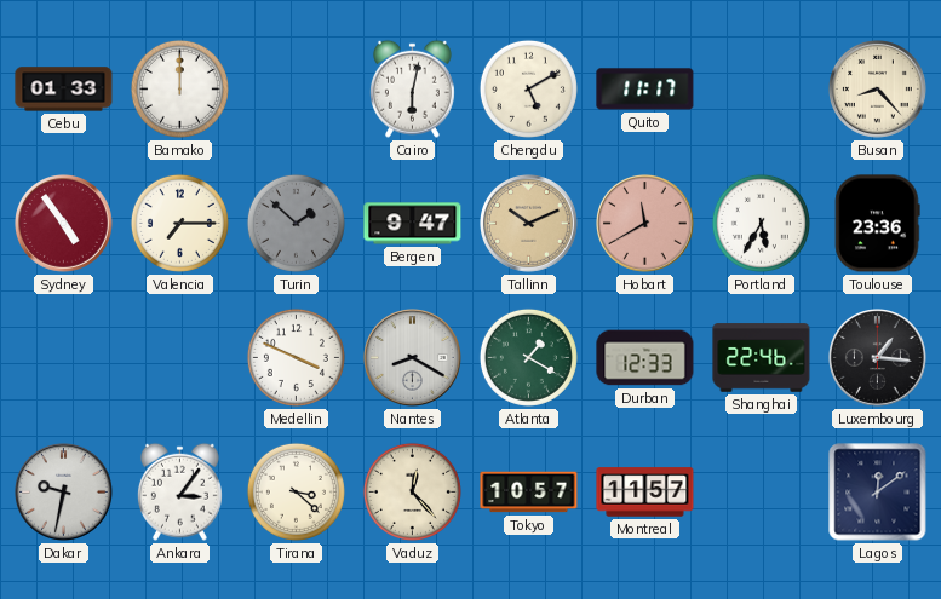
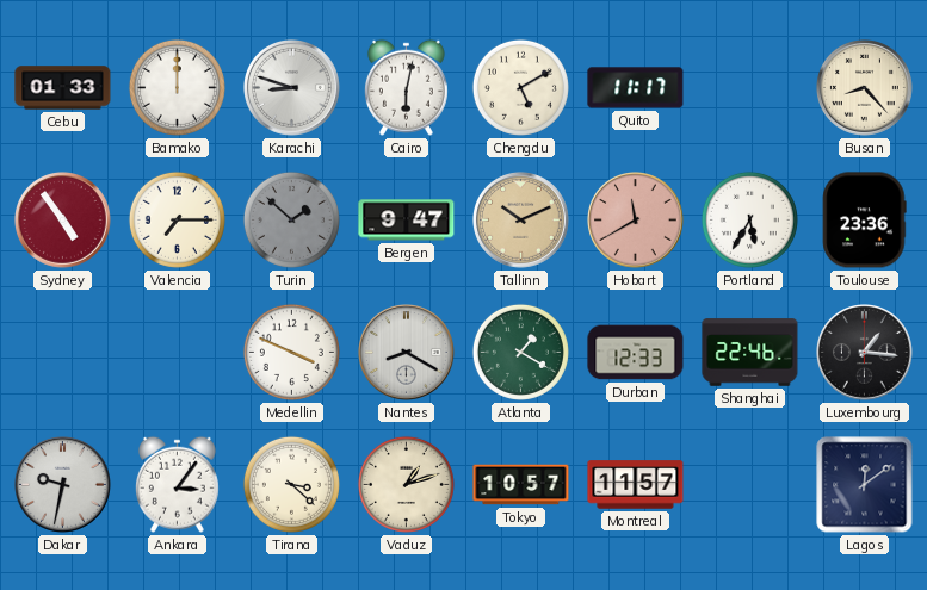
Karachi: none -> 8:48
Vaduz: 12:23 -> 1:12
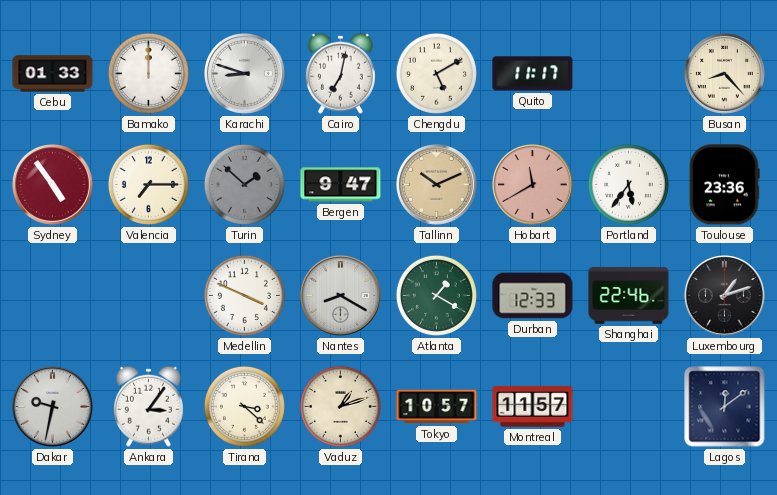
Cairo: 6:02 -> 7:02
Portland: 5:35 -> 5:36
Luxembourg: 1:16 -> 1:12
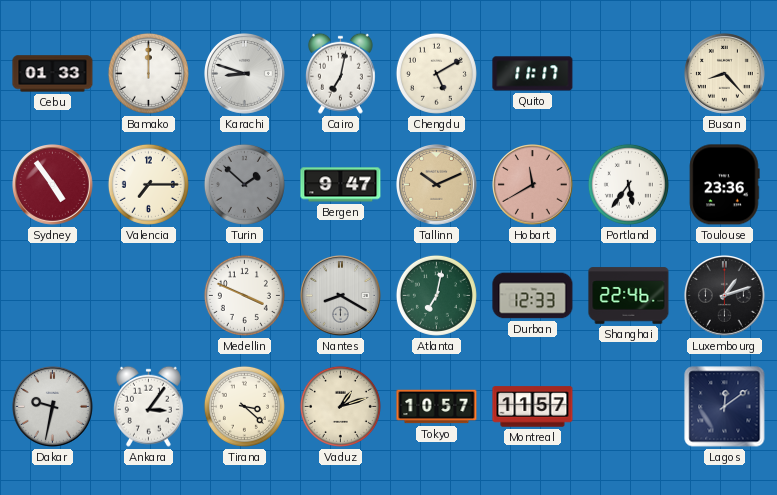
Atlanta: 1:20 -> 7:02
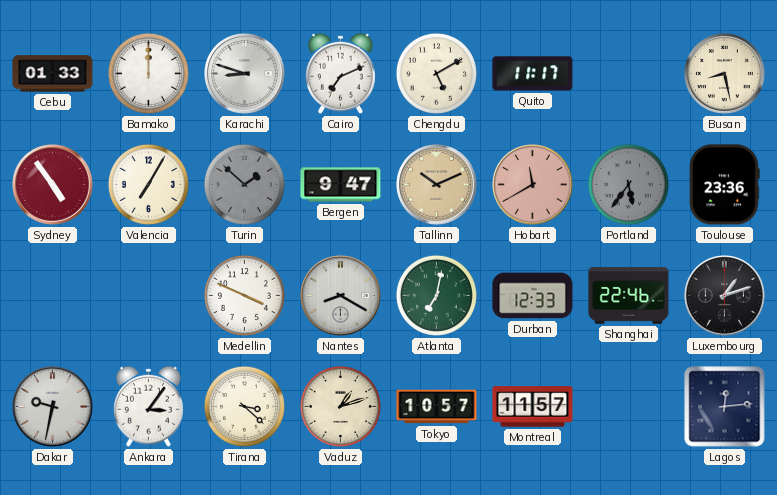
Cairo: 7:02 -> 7:11
Busan: 8:23 -> 8:28
Valencia: 7:15 -> 7:05
Portland dial: white -> grey
Lagos: 12:09 -> 12:14
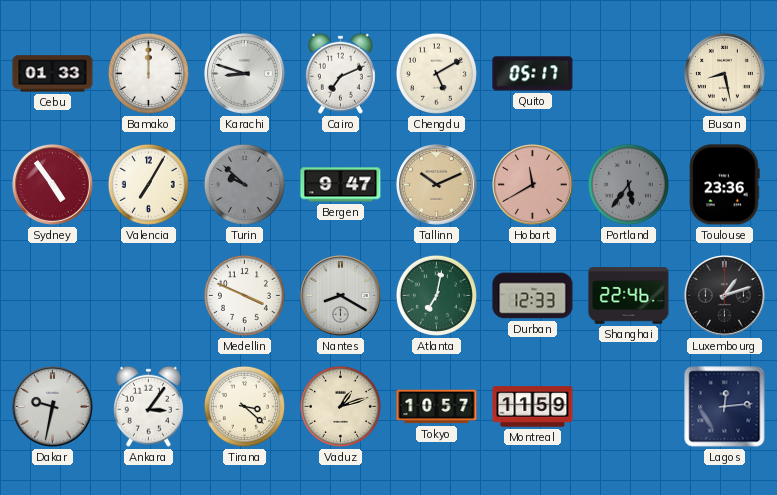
Quito: 11:17 -> 05:17
Turin: 1:52 -> 9:52
Montreal: 11:57 -> 11:59
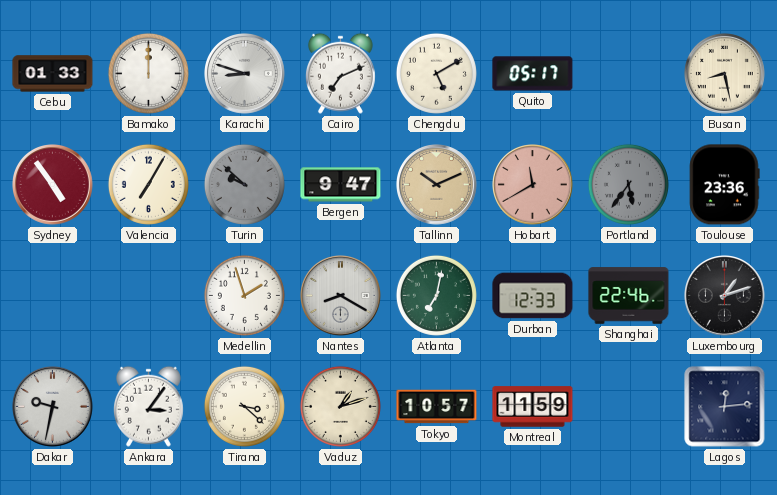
Medellin: 3:49 -> 1:57
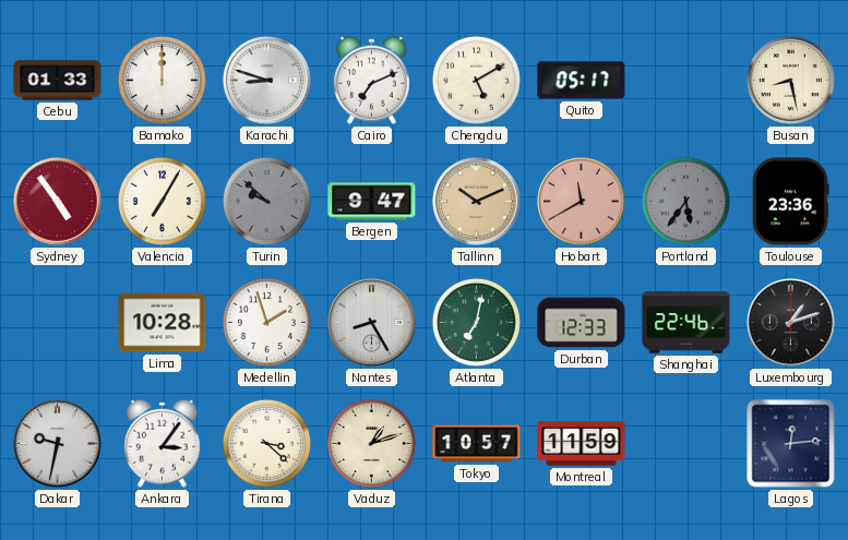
Lima: none -> 10:28
Nantes: 8:20 -> 8:25
